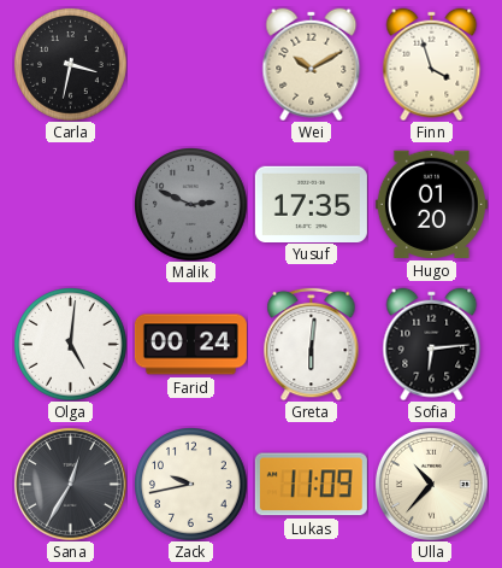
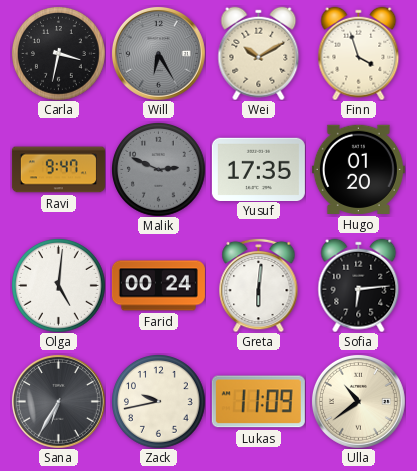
Will: none -> 6:25
Ravi: none -> 9:47
Sana: 12:35 -> 6:35
Ulla: 10:37 -> 10:39
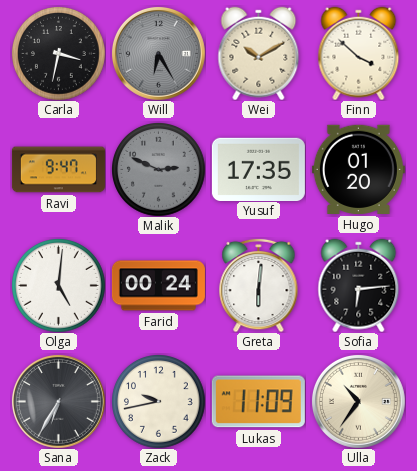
Finn: 3:57 -> 3:52
Ulla: 10:39 -> 10:36
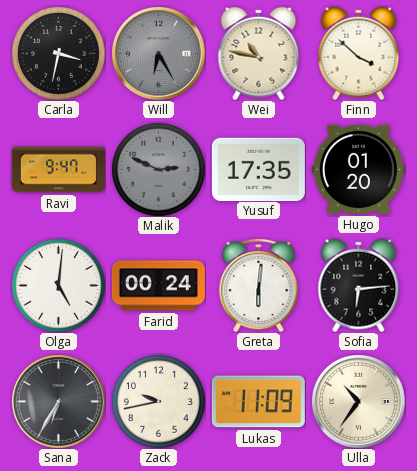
Wei: 10:10 -> 10:47
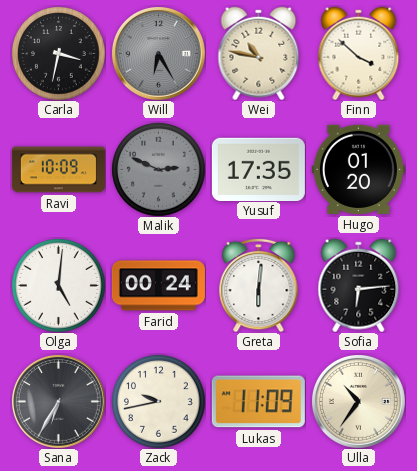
Ravi: 9:47 -> 10:09
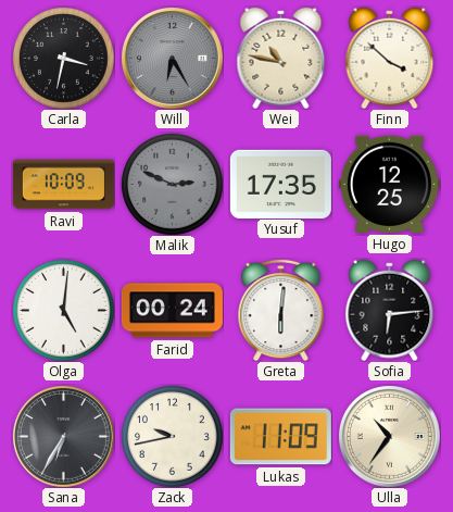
Hugo: 01:20 -> 12:25
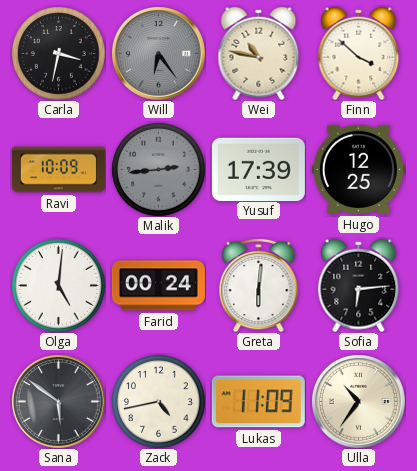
Will: 6:25 -> 6:24
Malik: 2:49 -> 2:44
Yusuf: 17:35 -> 17:39
Sana: 6:35 -> 5:51
Zack: 9:43 -> 4:43
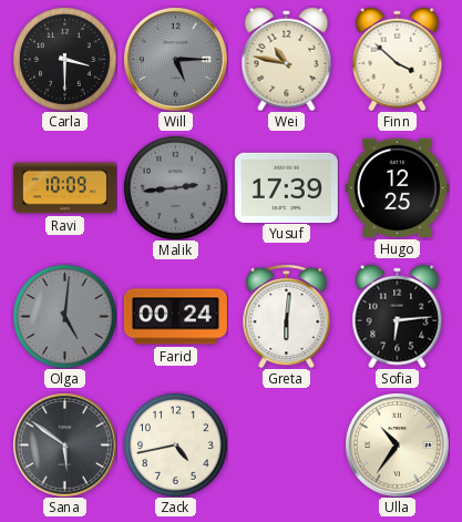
Carla: 3:32 -> 3:30
Will: 6:24 -> 5:15
Olga dial: white -> grey
Lukas: 11:09 -> none
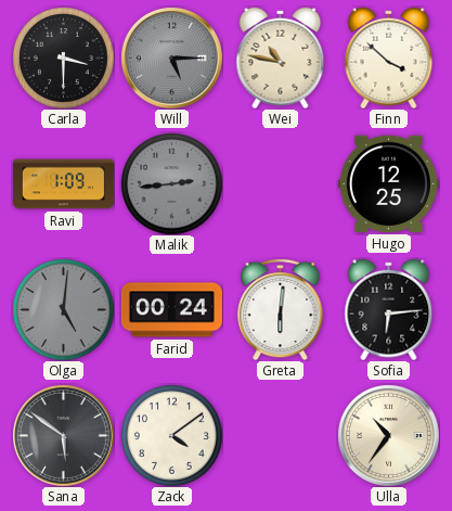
Ravi: 10:09 -> 1:09
Yusuf: 17:39 -> none
Zack: 4:43 -> 4:09
